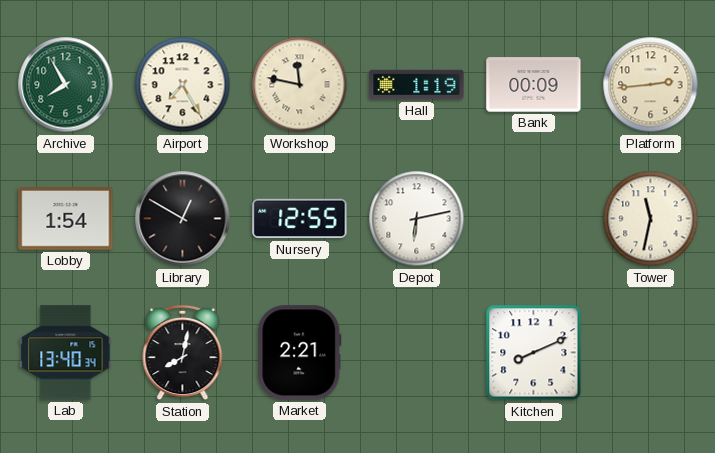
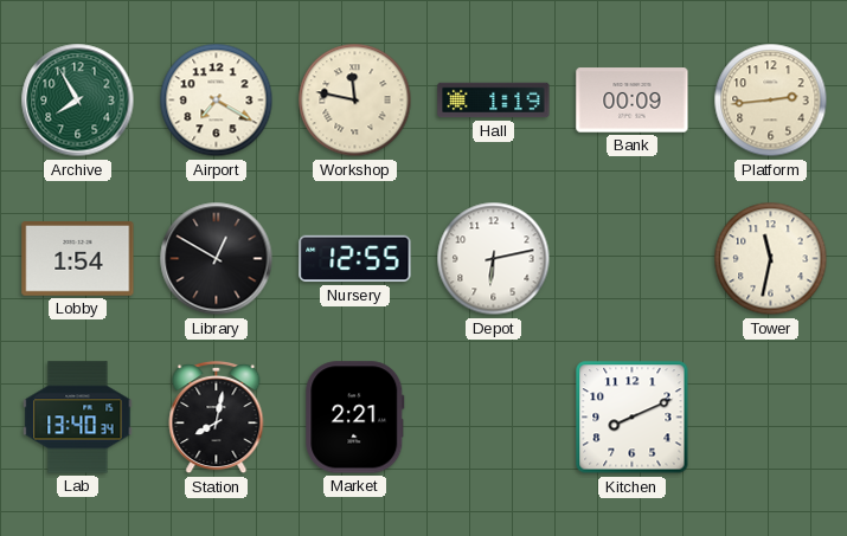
Airport: 7:25 -> 7:20
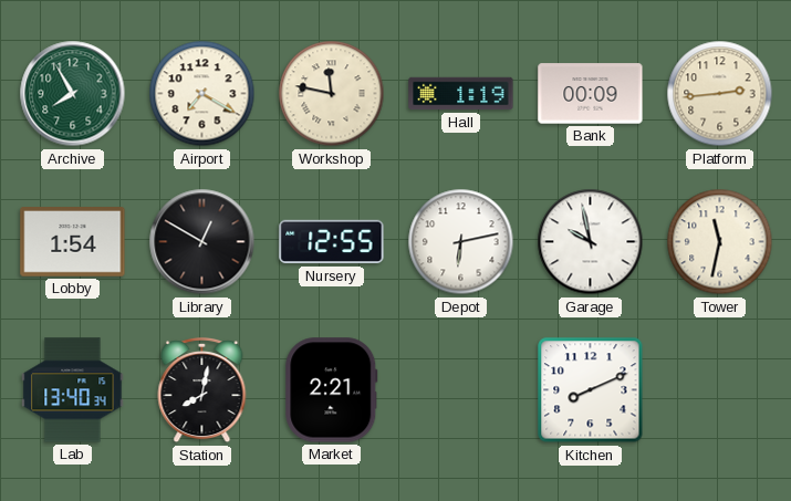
Garage: none -> 9:58
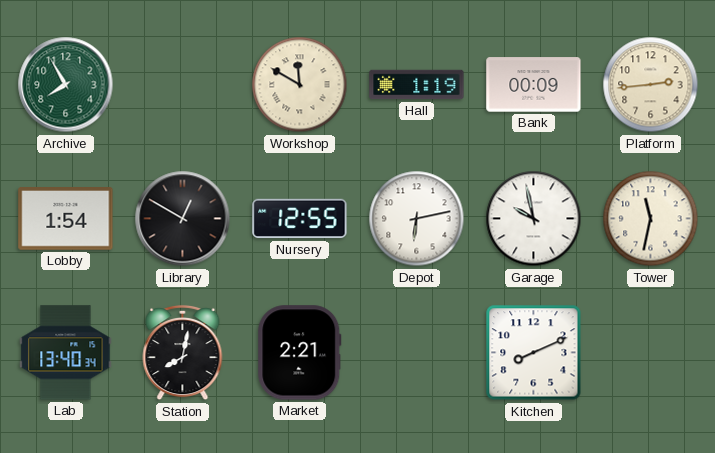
Airport: 7:20 -> none
Workshop: 11:47 -> 11:50
